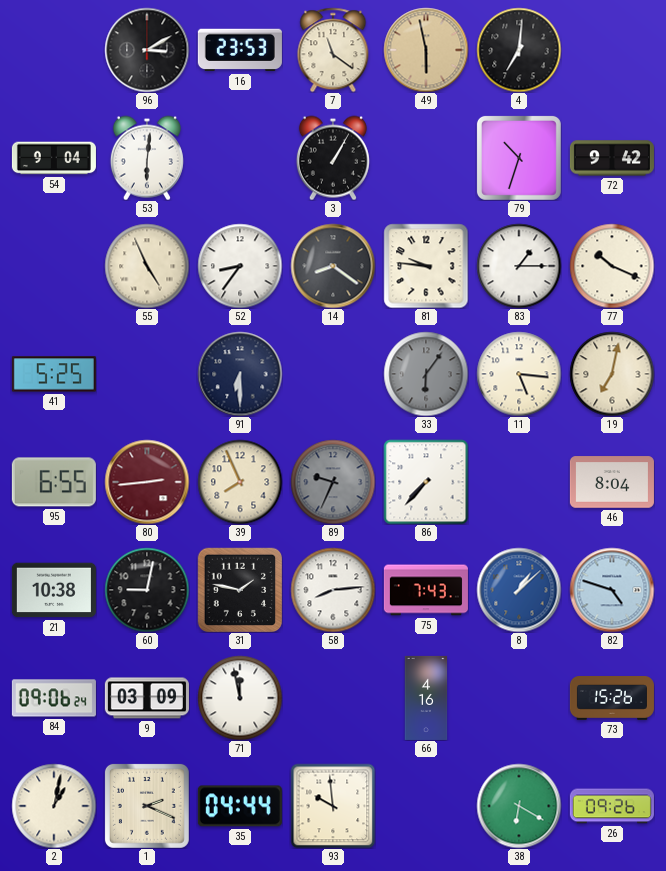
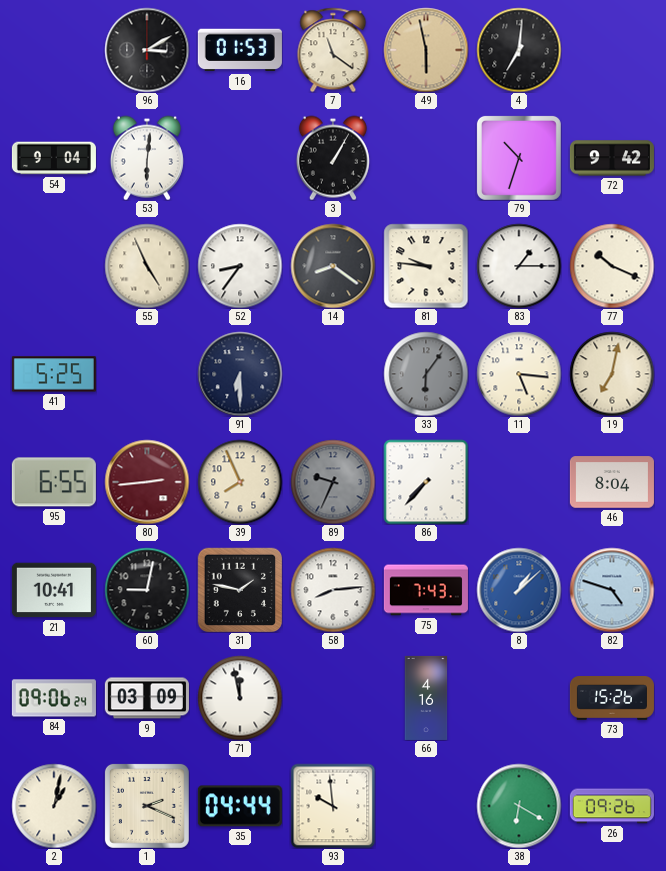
16: 23:53 -> 01:53
21: 10:38 -> 10:41
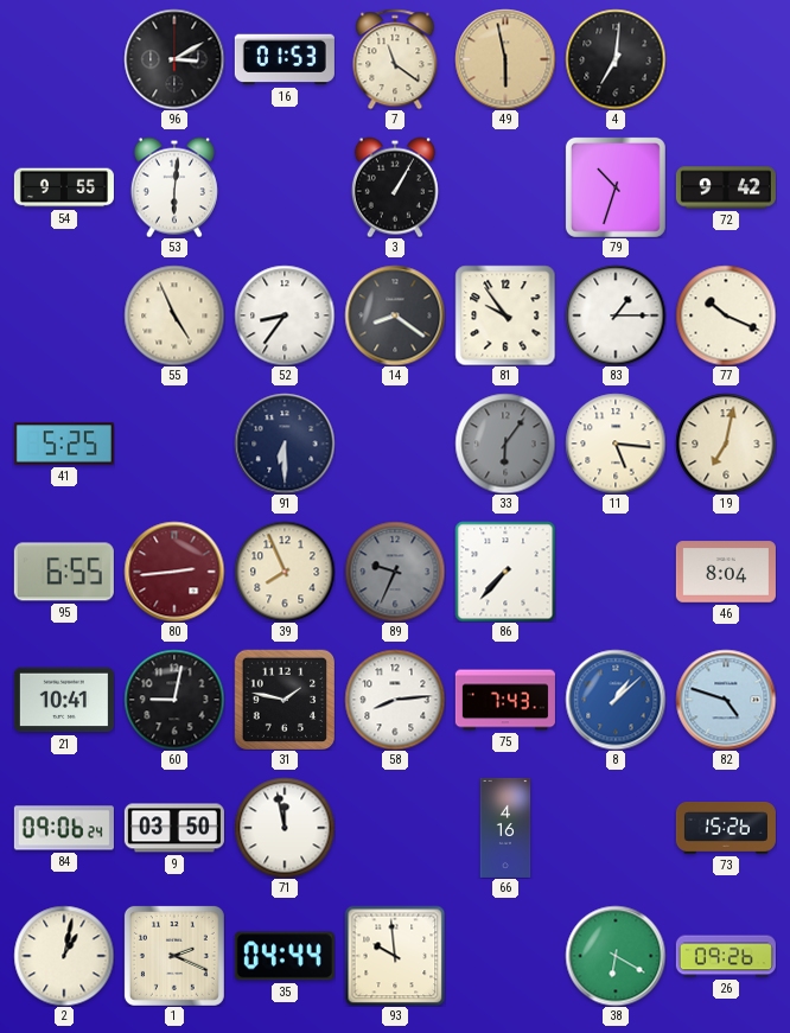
54: 9:04 -> 9:55
81: 9:46 -> 9:54
9: 03:09 -> 03:50
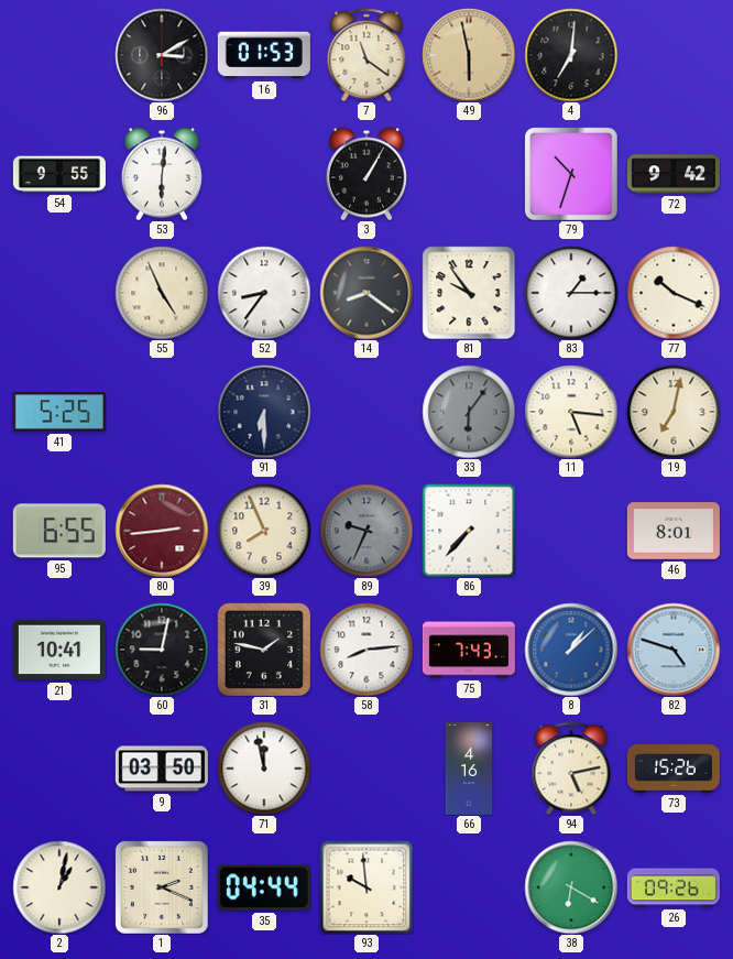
46: 8:04 -> 8:01
84: 09:06 -> none
94: none -> 5:13
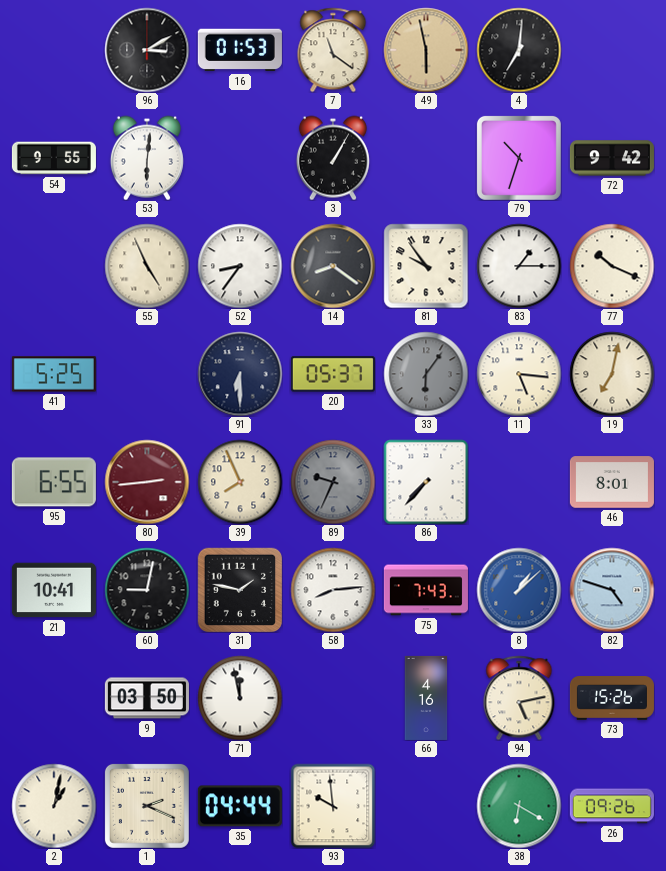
20: none -> 05:37
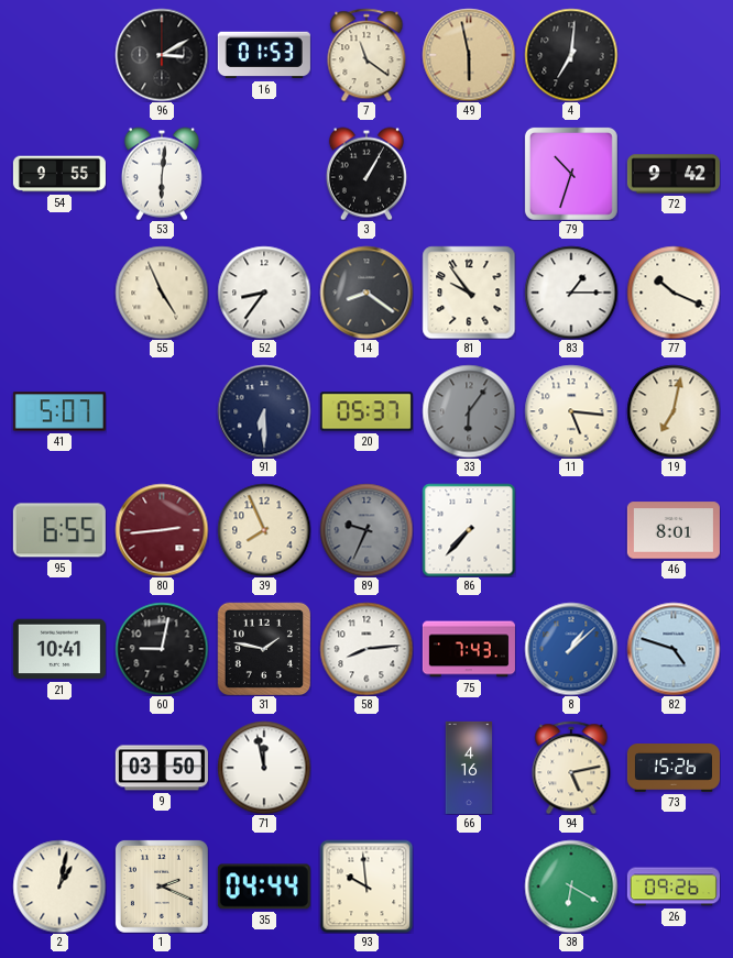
41: 5:25 -> 5:07
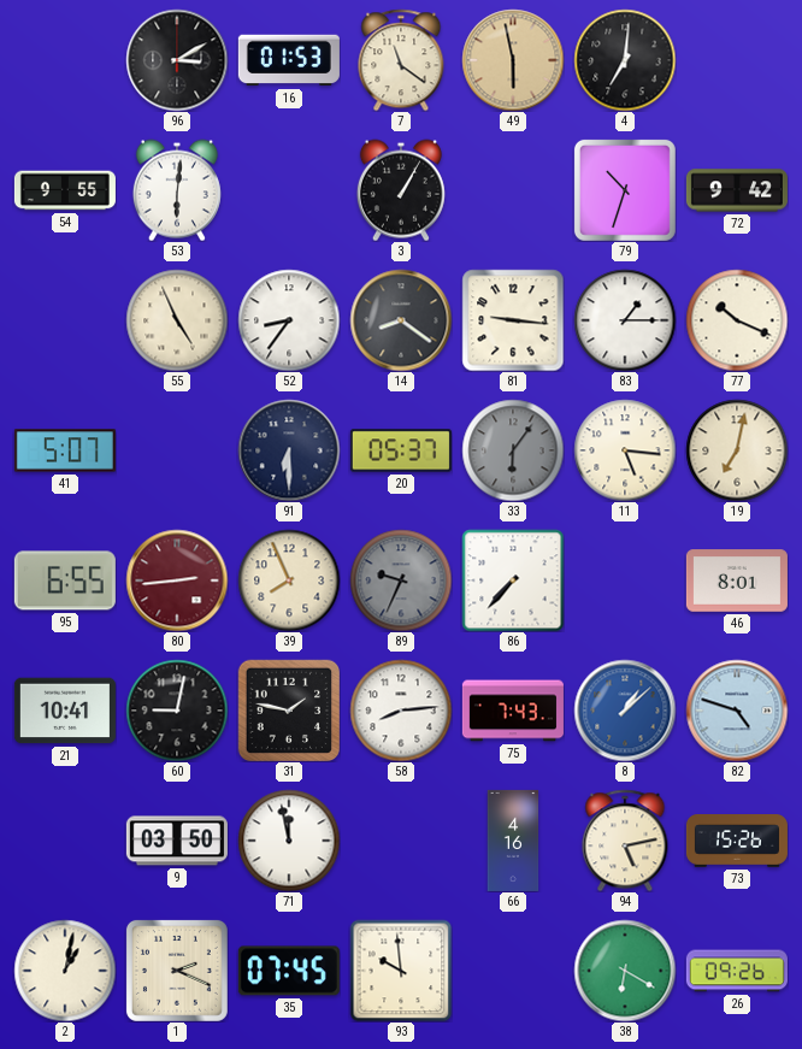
81: 9:54 -> 9:16
35: 04:44 -> 07:45
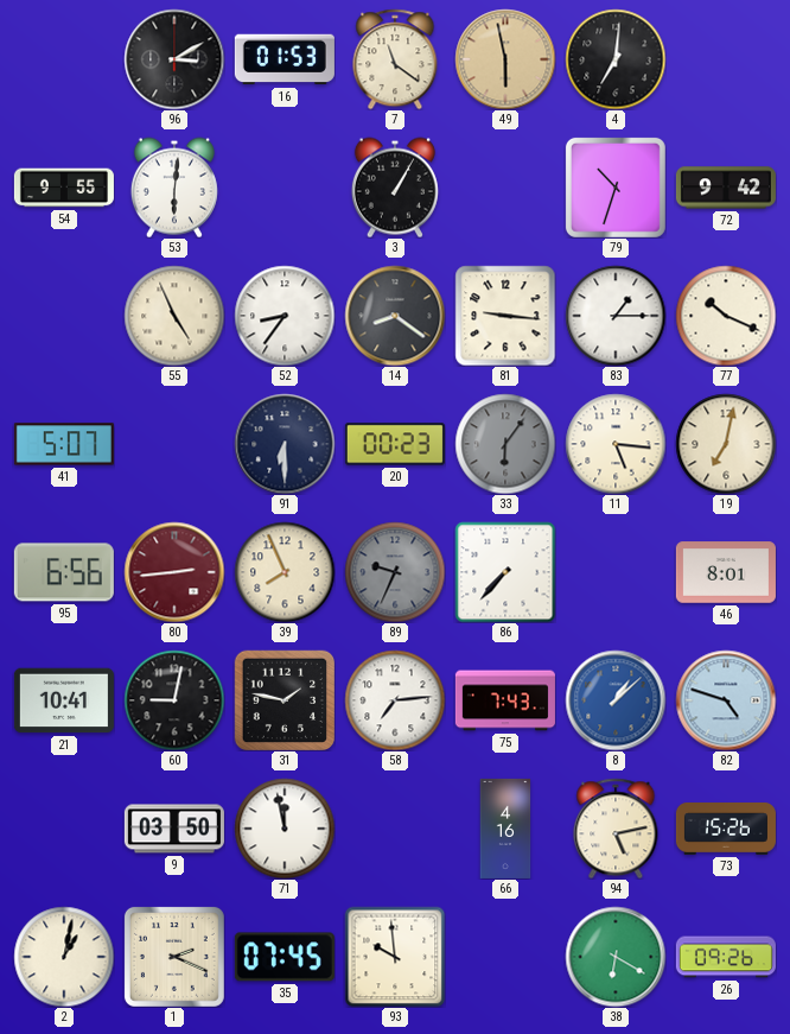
20: 05:37 -> 00:23
95: 6:55 -> 6:56
58: 8:14 -> 7:14
